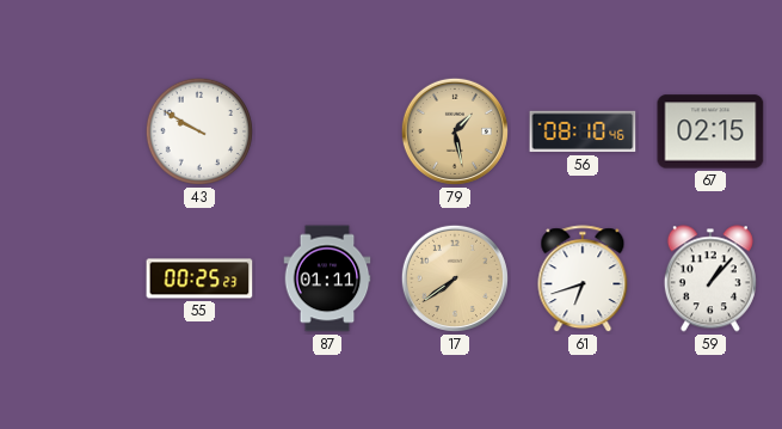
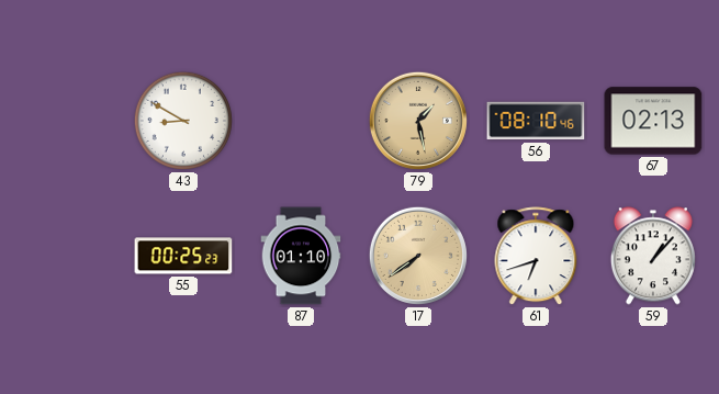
43: 9:50 -> 8:50
67: 02:15 -> 02:13
87: 01:11 -> 01:10
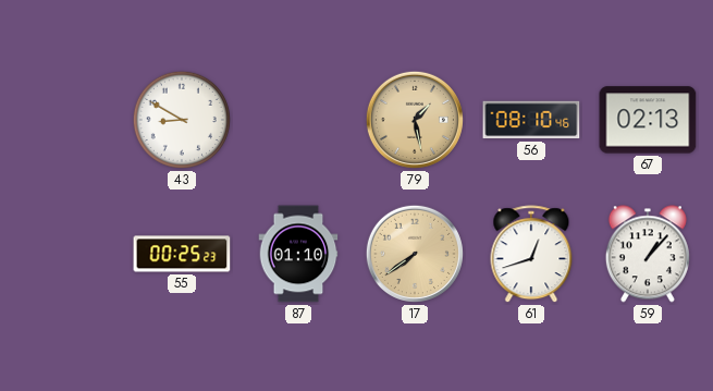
61: 6:42 -> 12:42
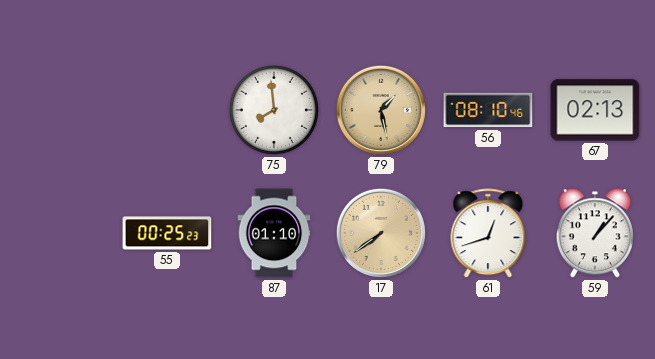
43: 8:50 -> none
75: none -> 7:59
